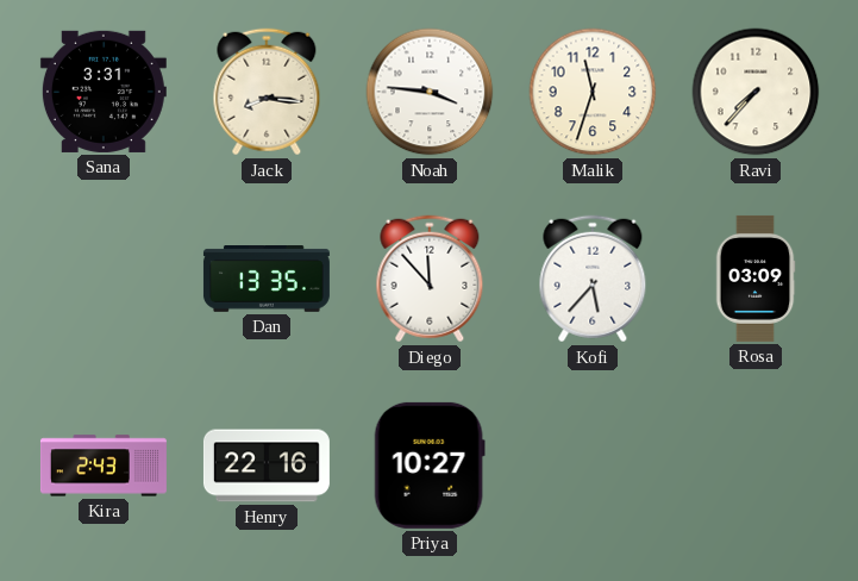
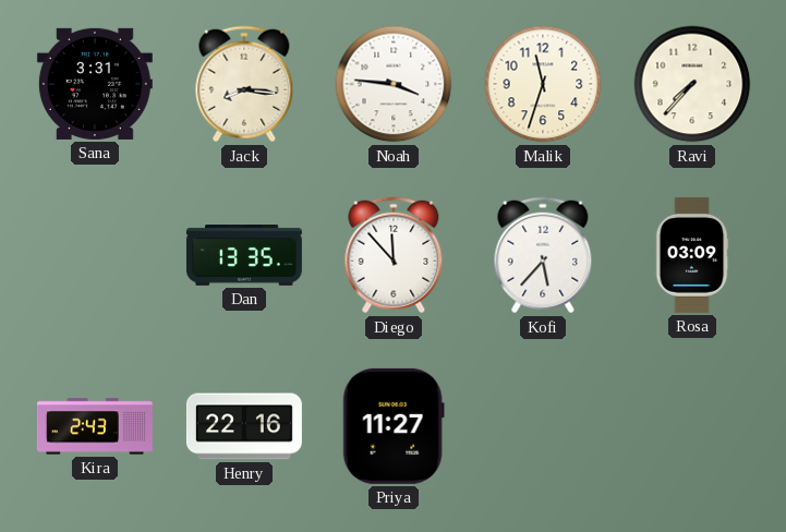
Priya: 10:27 -> 11:27
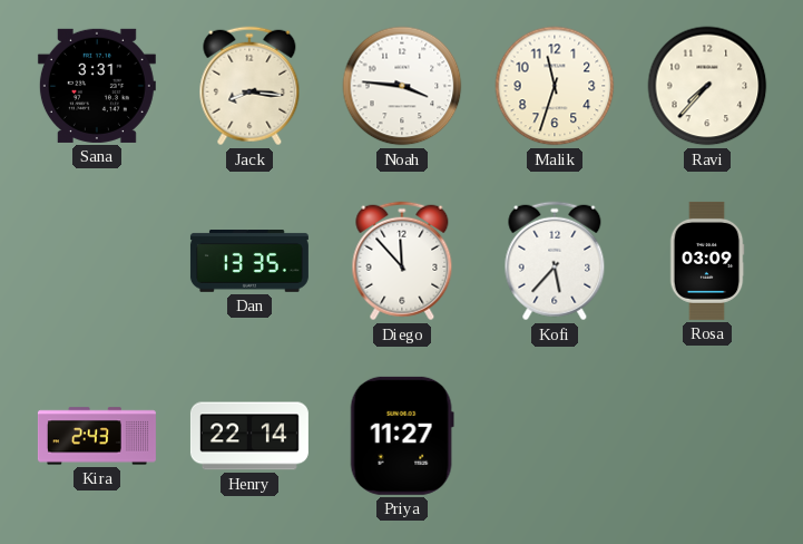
Henry: 22:16 -> 22:14
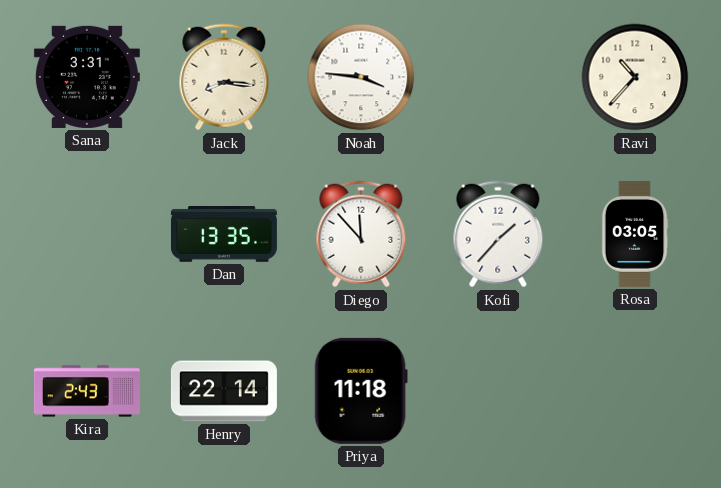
Malik: 11:33 -> none
Ravi: 7:37 -> 10:37
Kofi: 5:37 -> 1:37
Rosa: 03:09 -> 03:05
Priya: 11:27 -> 11:18
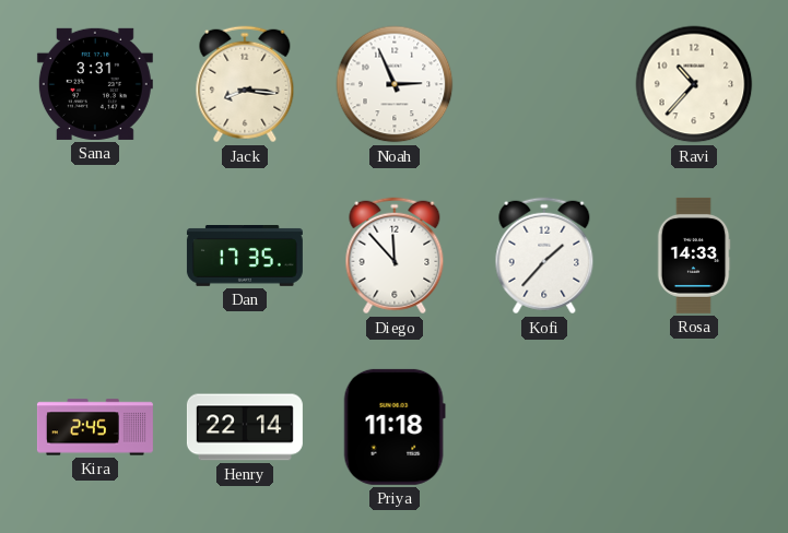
Noah: 3:46 -> 2:56
Dan: 13:35 -> 17:35
Rosa: 03:05 -> 14:33
Kira: 2:43 -> 2:45
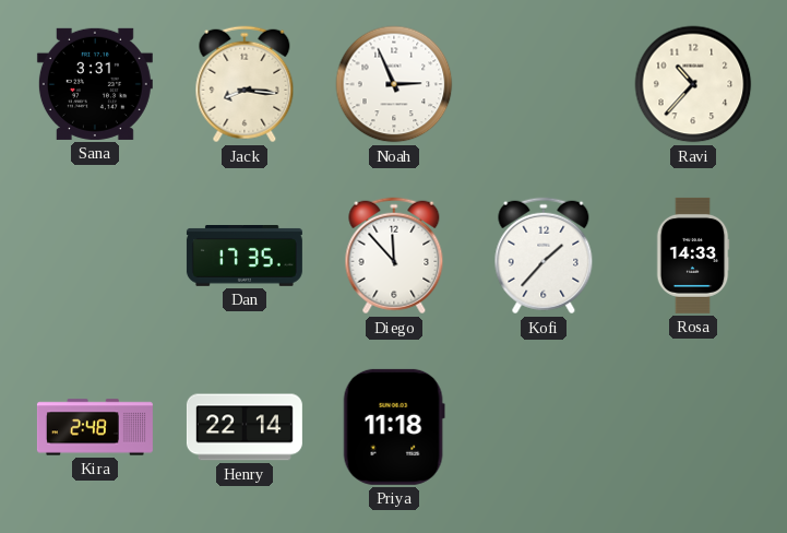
Kira: 2:45 -> 2:48
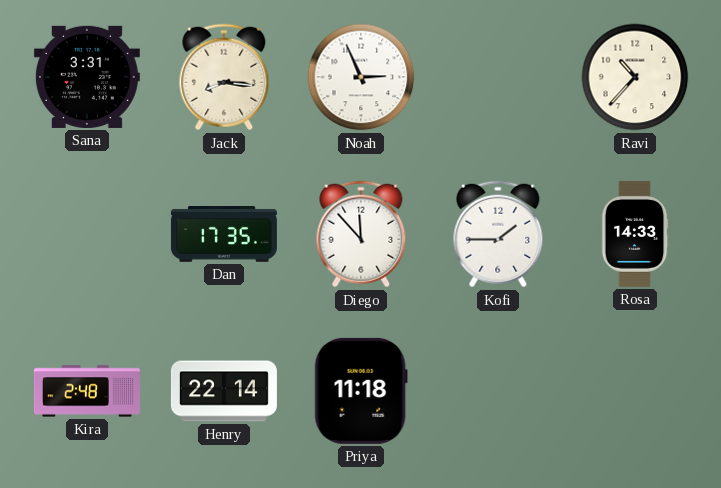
Kofi: 1:37 -> 1:45
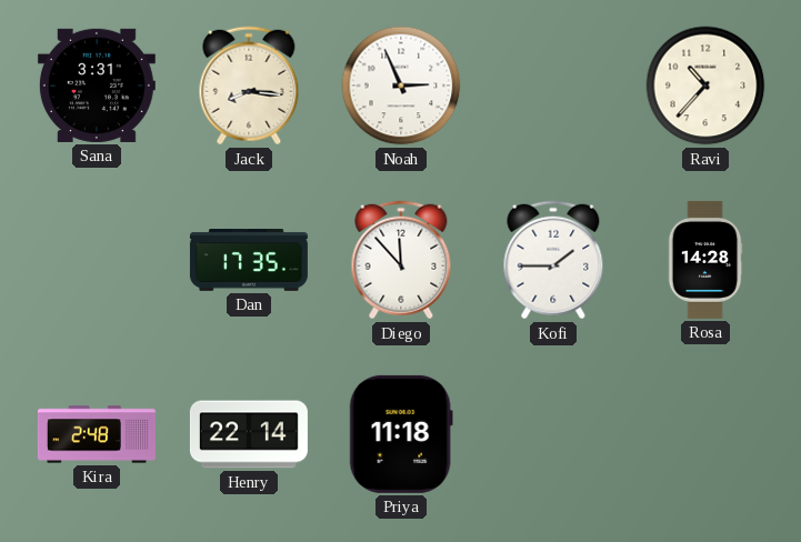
Rosa: 14:33 -> 14:28
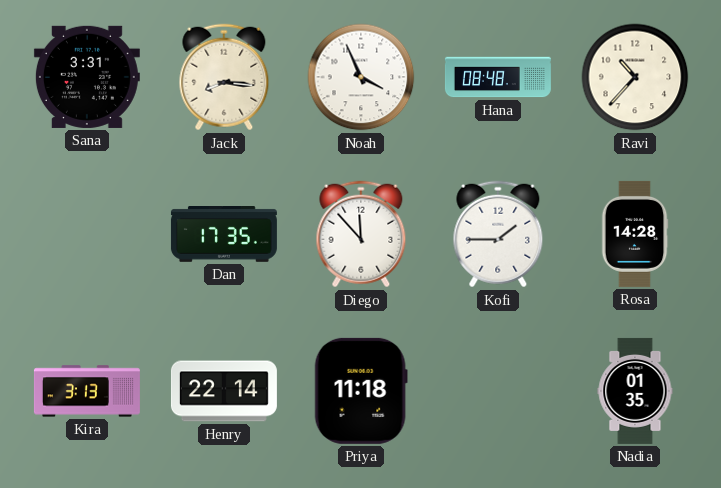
Noah: 2:56 -> 3:56
Hana: none -> 08:48
Kira: 2:48 -> 3:13
Nadia: none -> 01:35
